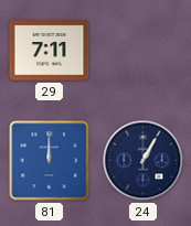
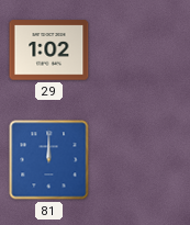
29: 7:11 -> 1:02
24: 1:05 -> none
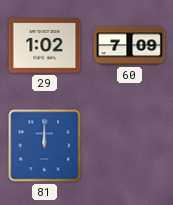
60: none -> 7:09
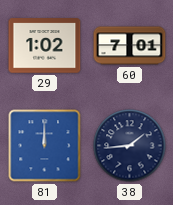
60: 7:09 -> 7:01
38: none -> 1:44
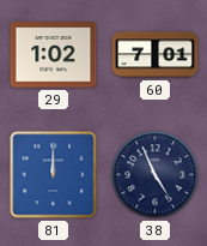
38: 1:44 -> 4:56
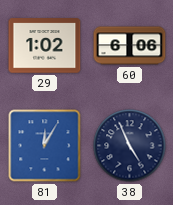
60: 7:01 -> 6:06
81: 12:00 -> 12:05
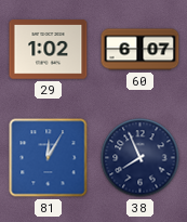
60: 6:06 -> 6:07
38: 4:56 -> 7:56
